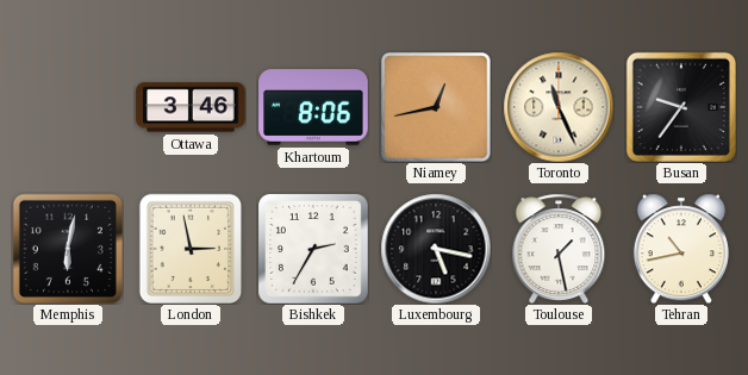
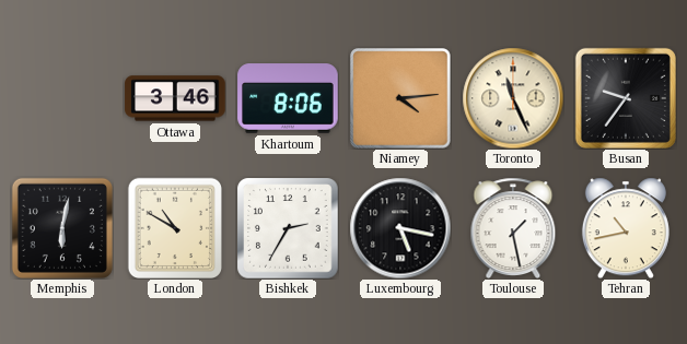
Niamey: 12:43 -> 4:14
London: 2:58 -> 10:50
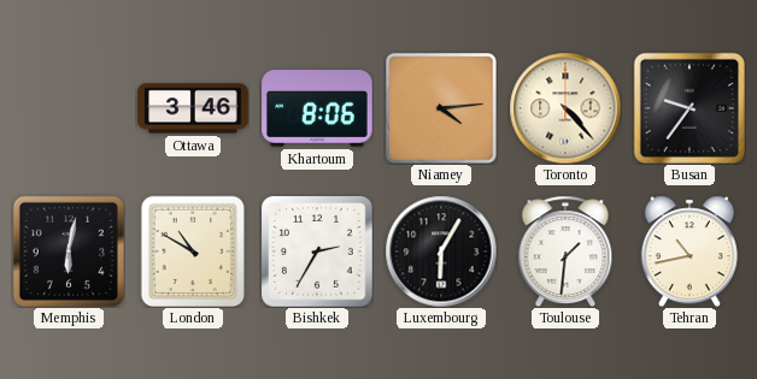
Toronto: 11:26 -> 4:23
Luxembourg: 5:17 -> 6:05
Toulouse: 1:28 -> 1:31
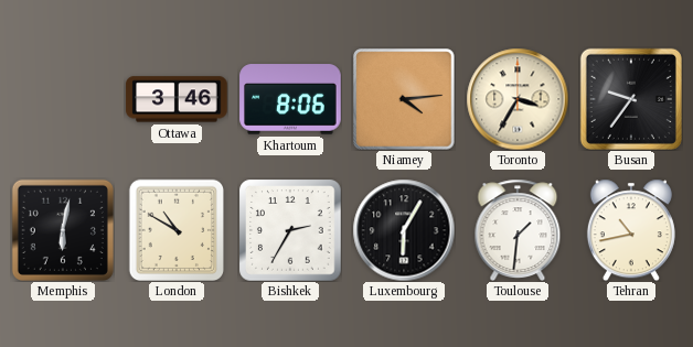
Toronto: 4:23 -> 3:35
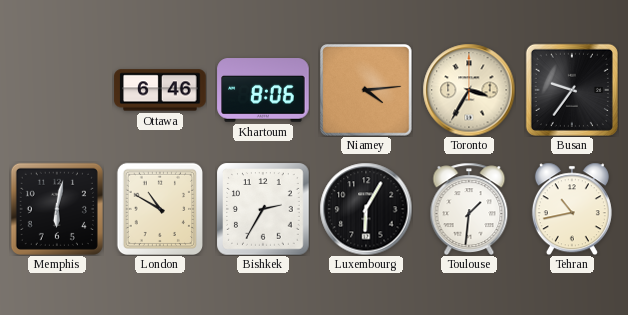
Ottawa: 3:46 -> 6:46
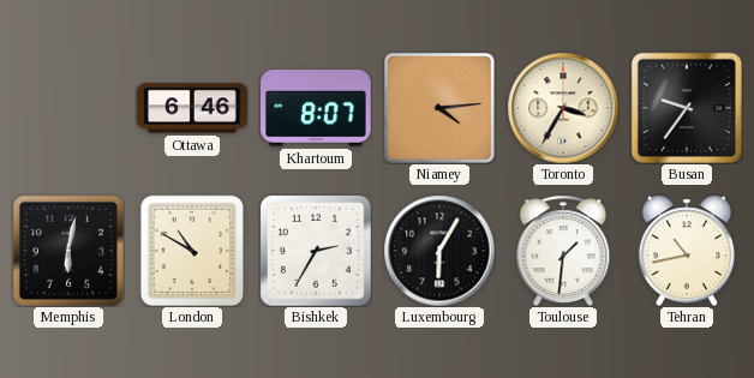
Khartoum: 8:06 -> 8:07
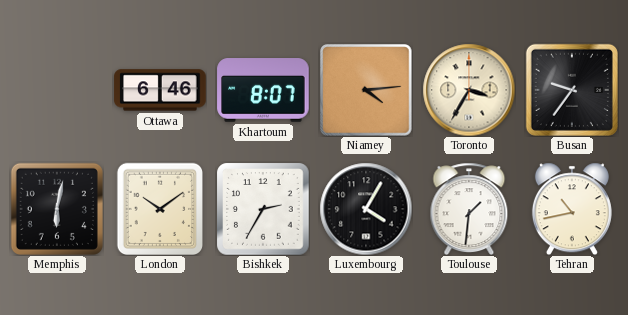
London: 10:50 -> 10:09
Luxembourg: 6:05 -> 4:05
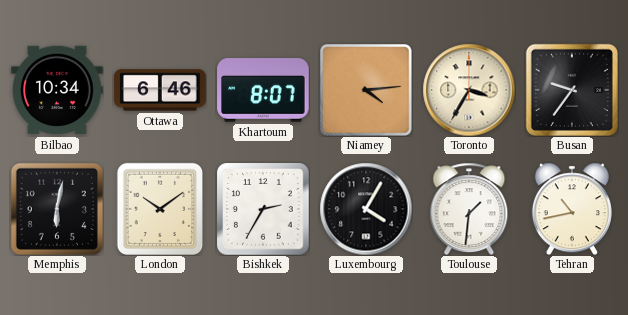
Bilbao: none -> 10:34
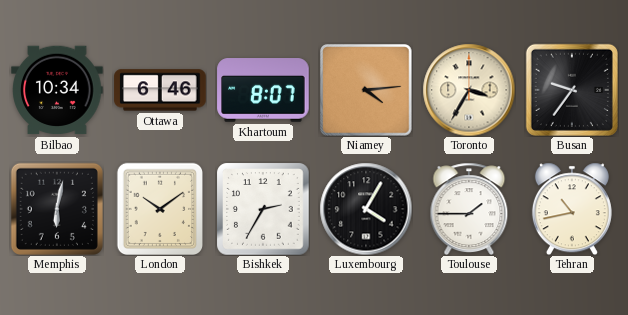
Toulouse: 1:31 -> 1:45
